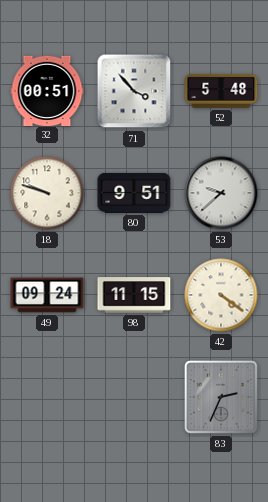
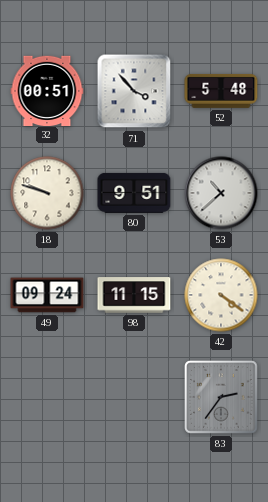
53: 9:38 -> 10:38
83: 2:34 -> 2:36
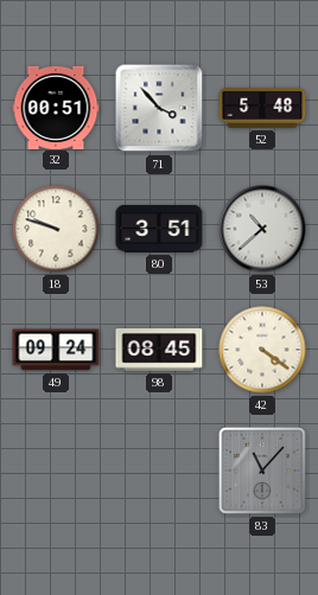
80: 9:51 -> 3:51
98: 11:15 -> 08:45
83: 2:36 -> 11:07
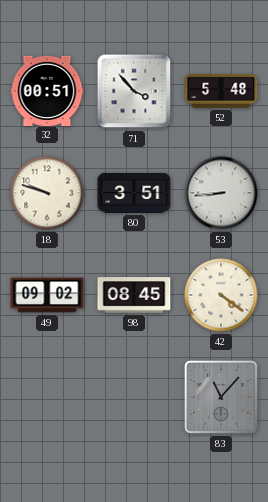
53: 10:38 -> 8:44
49: 09:24 -> 09:02
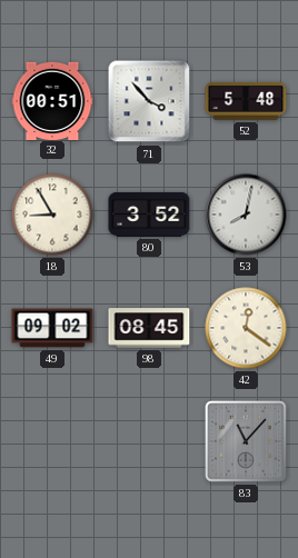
18: 9:48 -> 8:55
80: 3:51 -> 3:52
53: 8:44 -> 8:02
42: 4:21 -> 12:21
